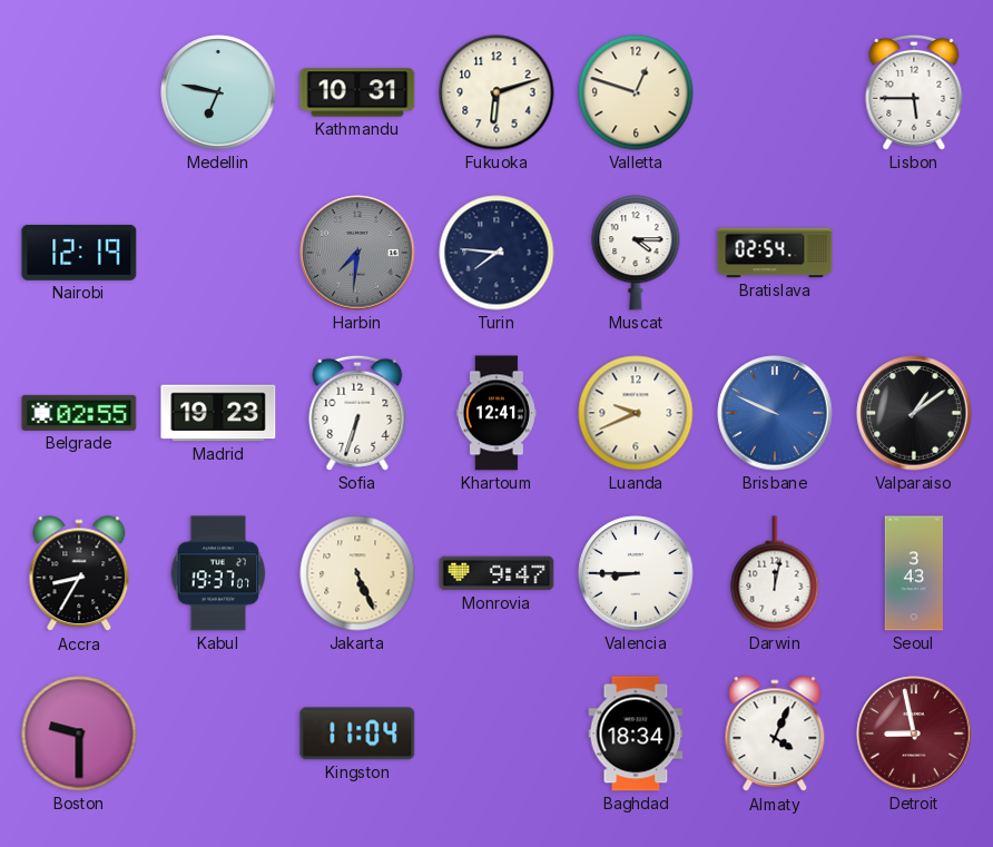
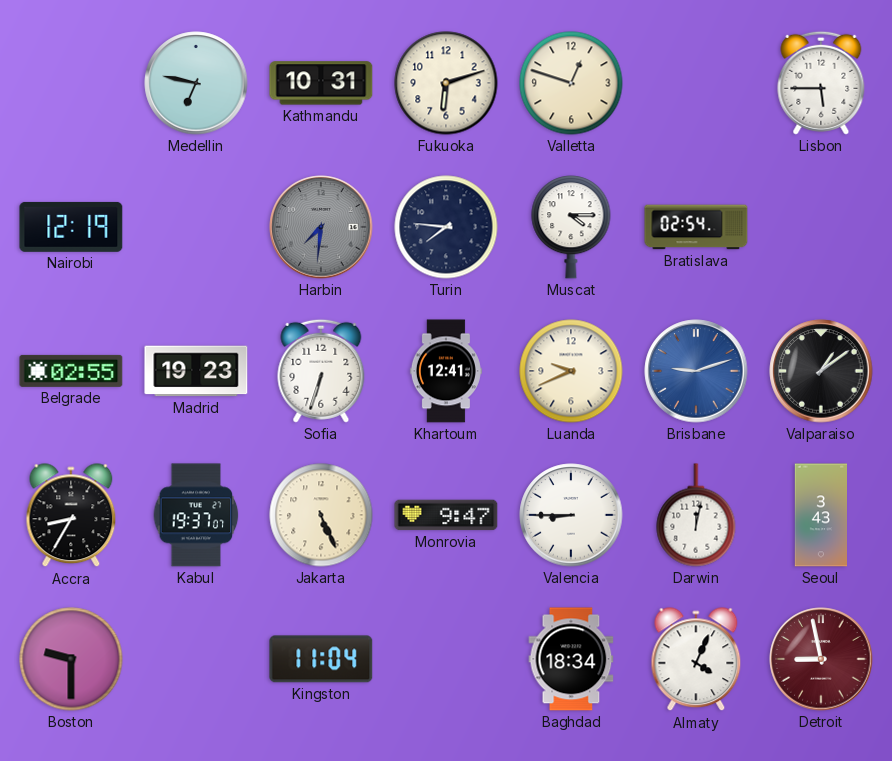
Brisbane: 9:49 -> 9:12
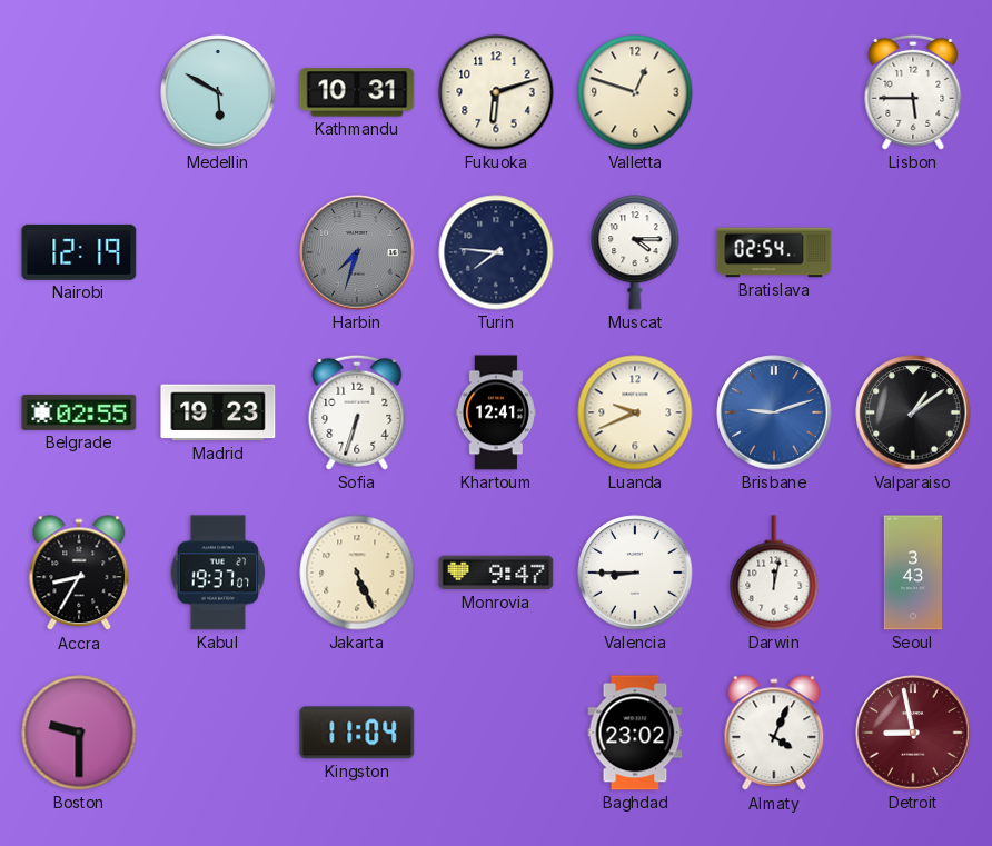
Medellin: 6:47 -> 5:50
Harbin: 7:31 -> 7:33
Baghdad: 18:34 -> 23:02
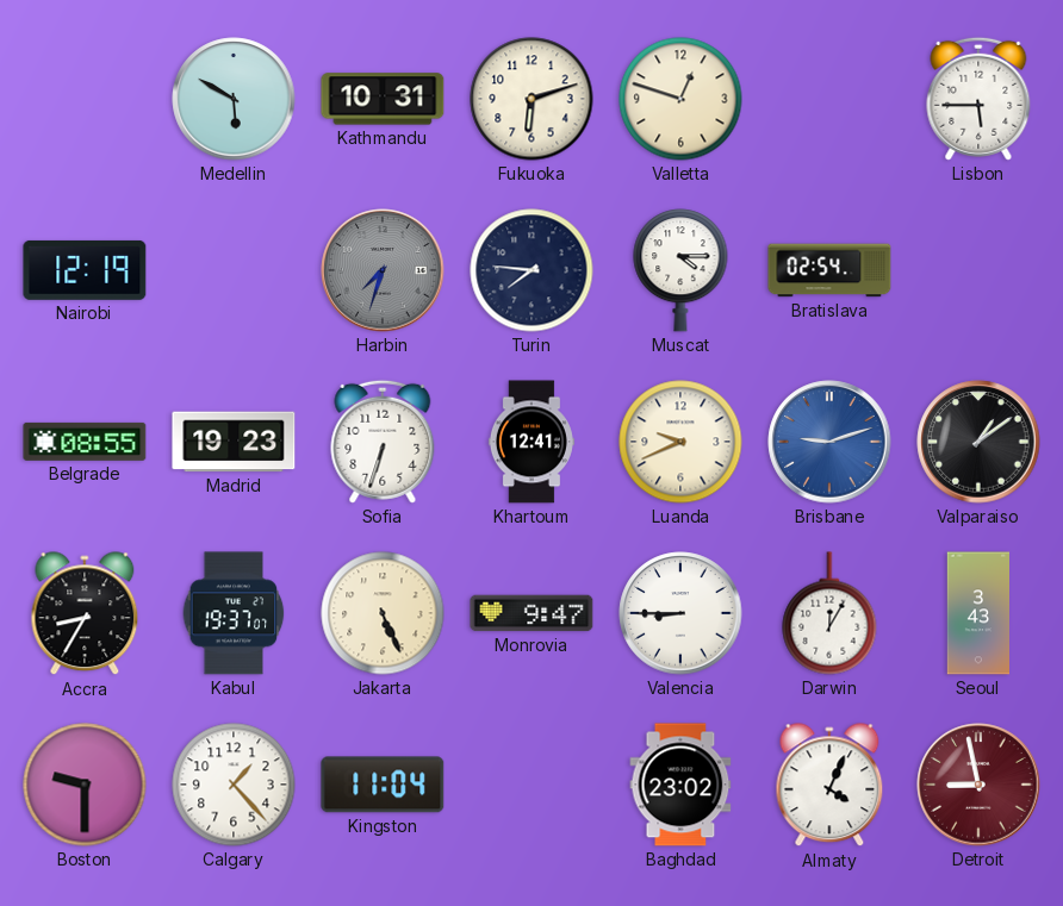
Belgrade: 02:55 -> 08:55
Darwin: 12:02 -> 12:05
Calgary: none -> 1:23
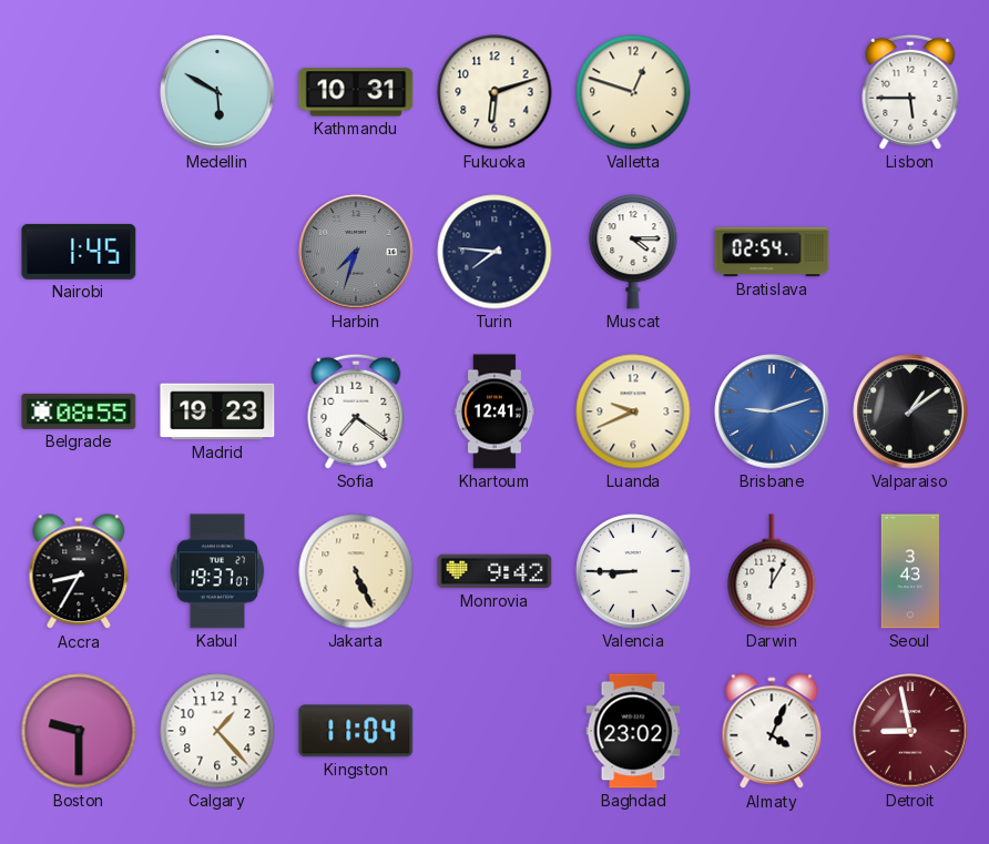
Nairobi: 12:19 -> 1:45
Sofia: 6:33 -> 7:21
Monrovia: 9:47 -> 9:42
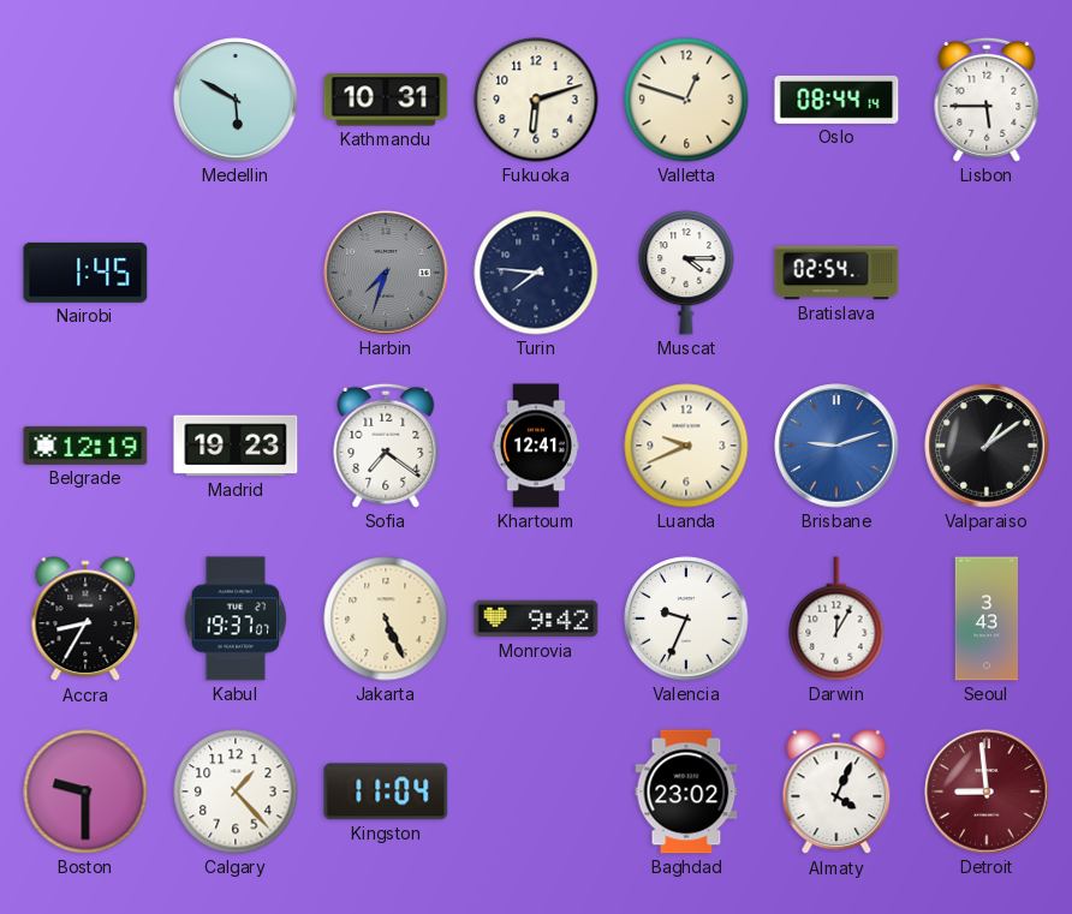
Oslo: none -> 08:44
Belgrade: 08:55 -> 12:19
Valencia: 8:45 -> 9:34
Detroit: 8:58 -> 8:59
